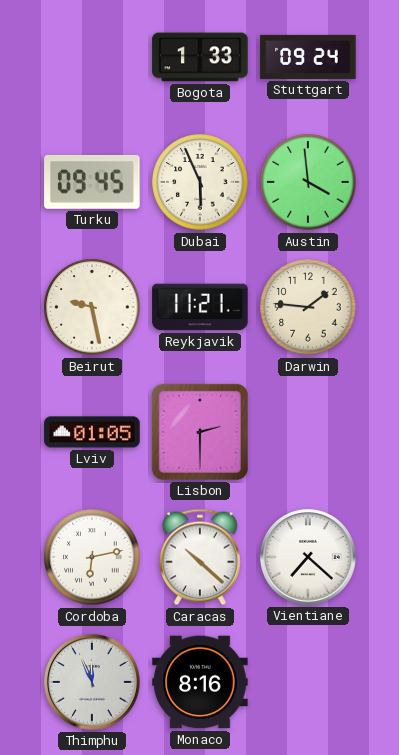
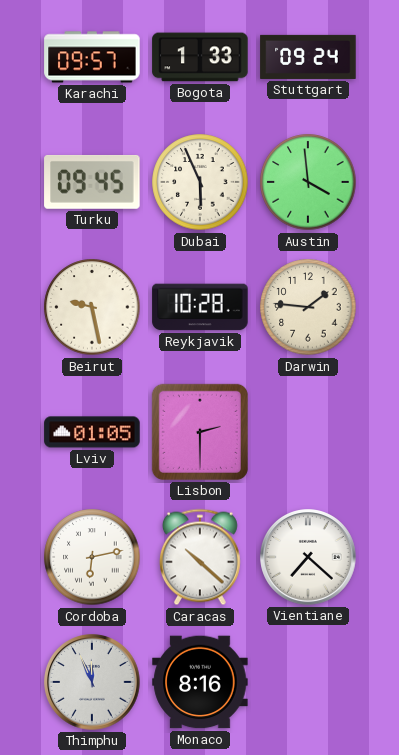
Karachi: none -> 09:57
Reykjavik: 11:21 -> 10:28
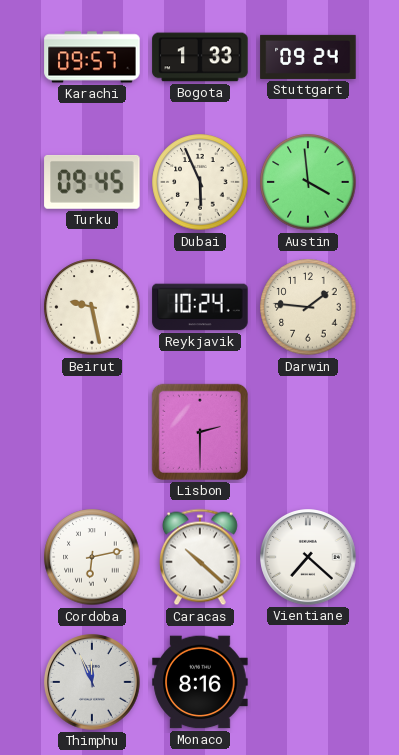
Reykjavik: 10:28 -> 10:24
Lviv: 01:05 -> none
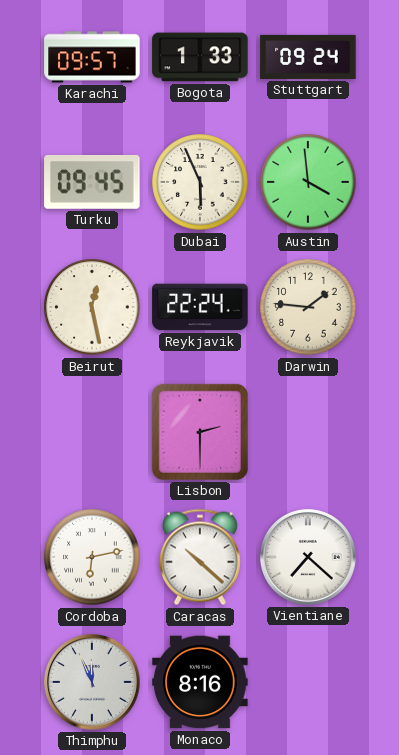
Beirut: 9:28 -> 12:28
Reykjavik: 10:24 -> 22:24
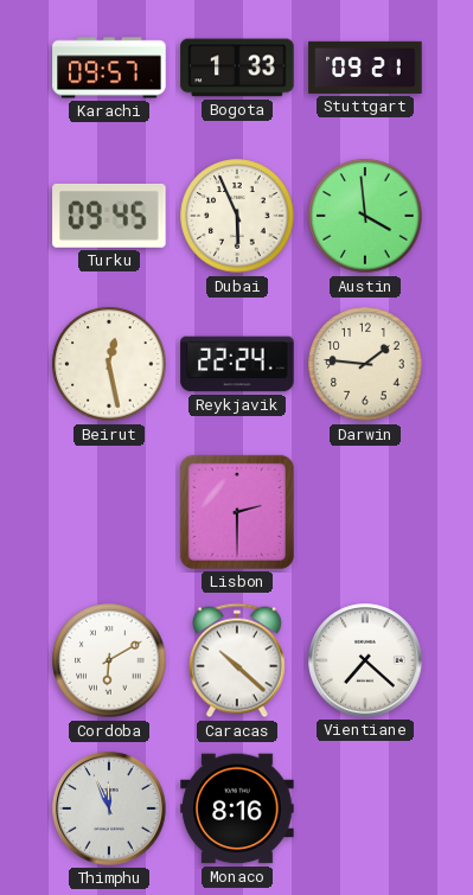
Stuttgart: 09:24 -> 09:21
Cordoba: 6:13 -> 6:10
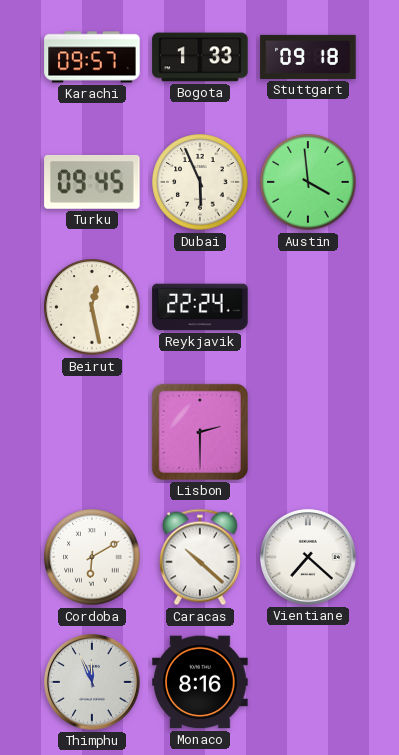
Stuttgart: 09:21 -> 09:18
Darwin: 1:46 -> none
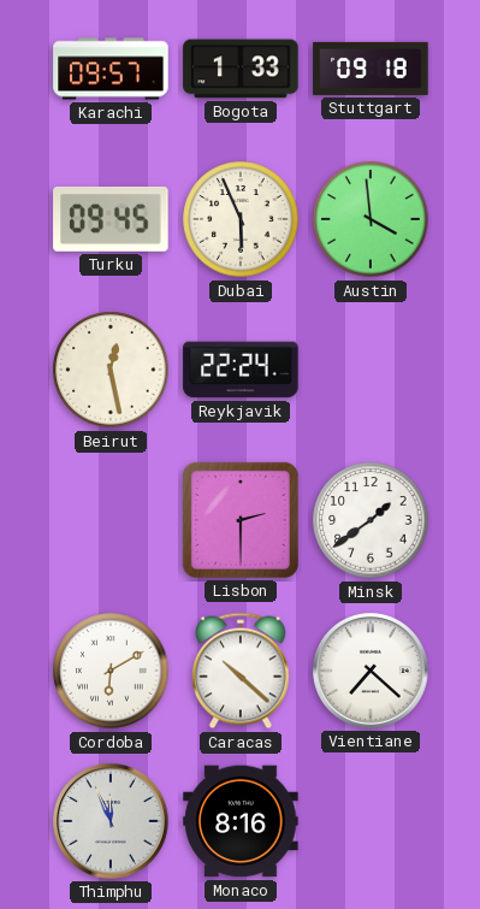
Minsk: none -> 1:39
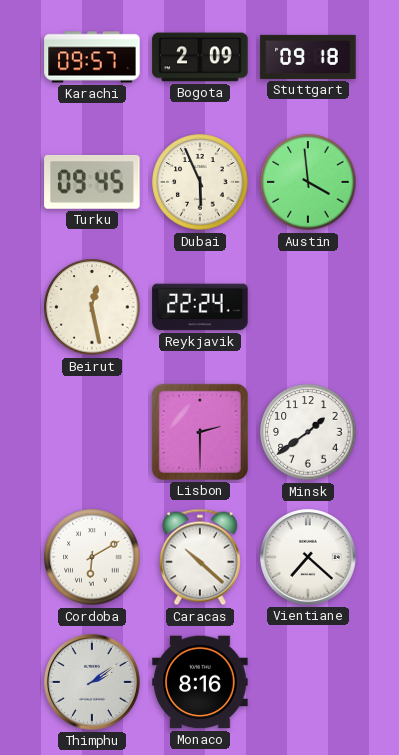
Bogota: 1:33 -> 2:09
Thimphu: 11:56 -> 2:09
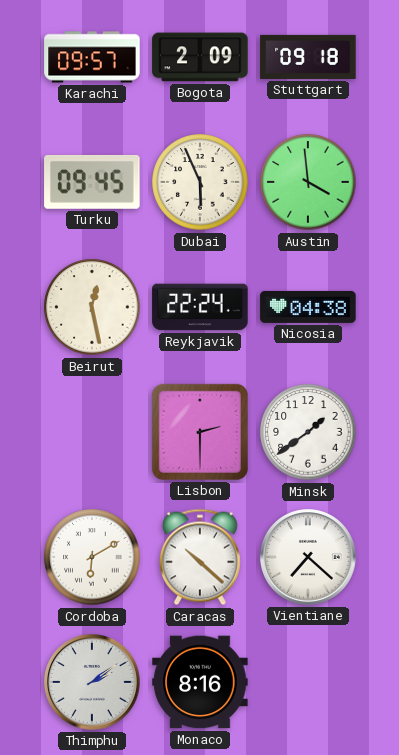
Nicosia: none -> 04:38
